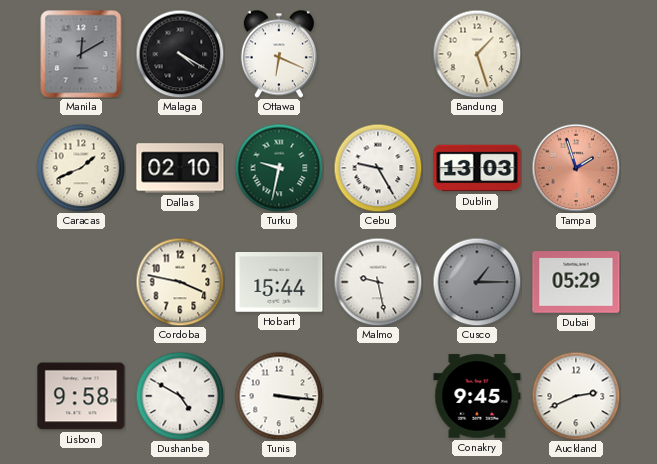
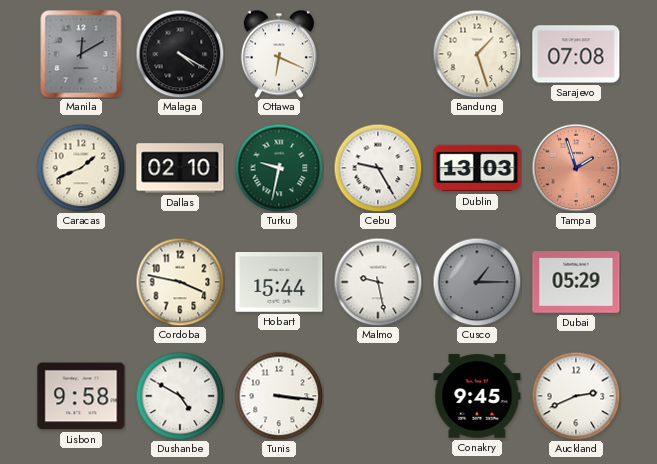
Sarajevo: none -> 07:08
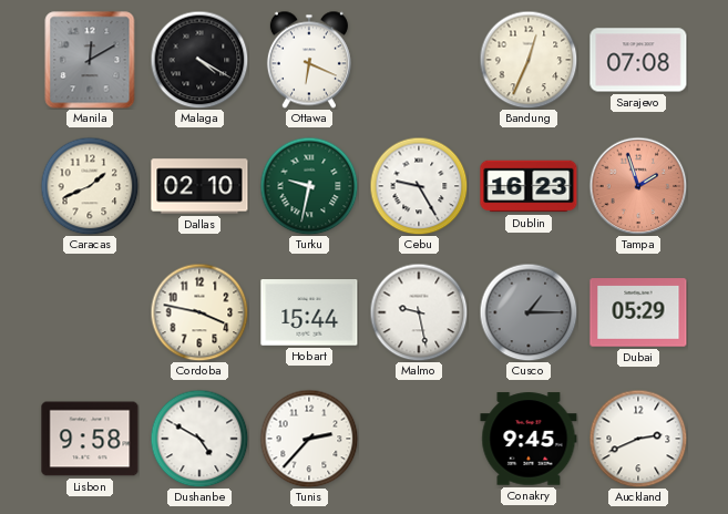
Bandung: 1:27 -> 12:34
Dublin: 13:03 -> 16:23
Tunis: 3:16 -> 2:37
